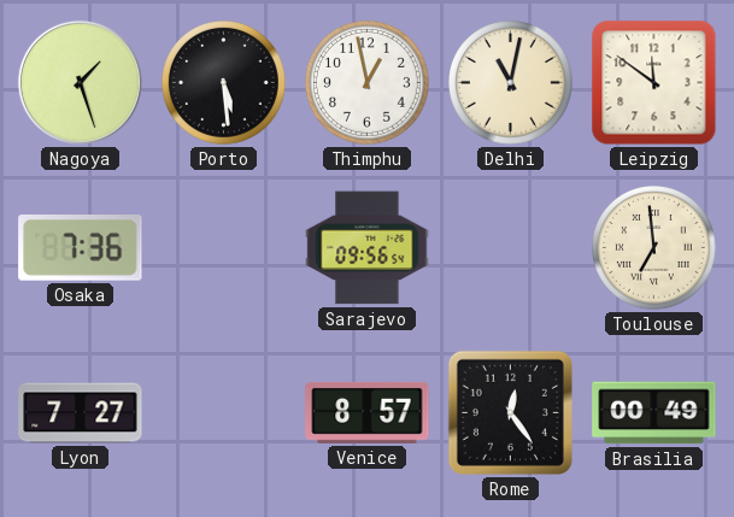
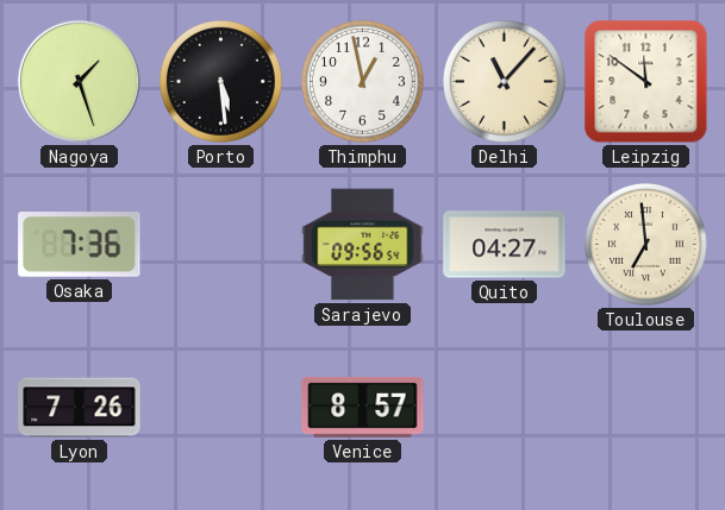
Delhi: 11:02 -> 11:07
Quito: none -> 04:27
Lyon: 7:27 -> 7:26
Rome: 12:24 -> none
Brasilia: 00:49 -> none
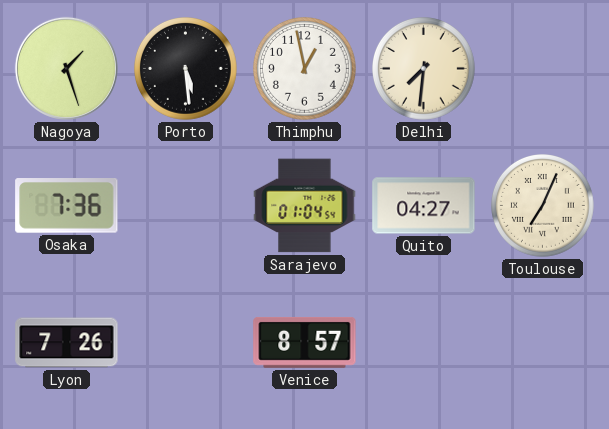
Delhi: 11:07 -> 7:31
Leipzig: 11:51 -> none
Sarajevo: 09:56 -> 01:04
Toulouse: 6:59 -> 7:04
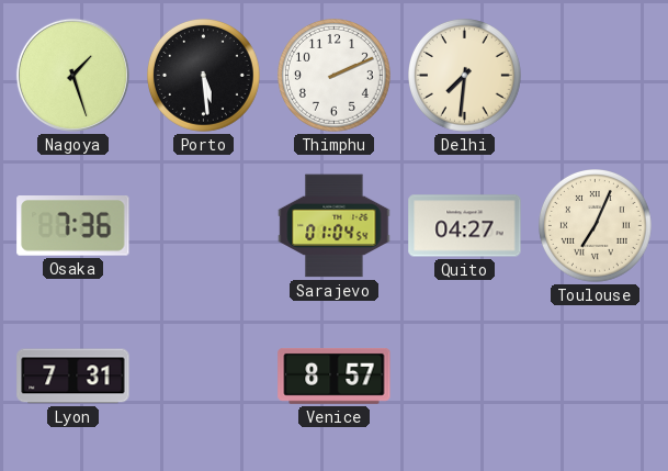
Thimphu: 12:58 -> 2:11
Lyon: 7:26 -> 7:31
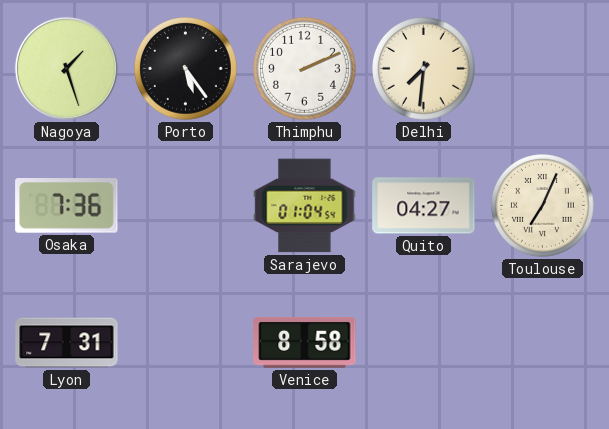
Porto: 5:29 -> 5:24
Venice: 8:57 -> 8:58
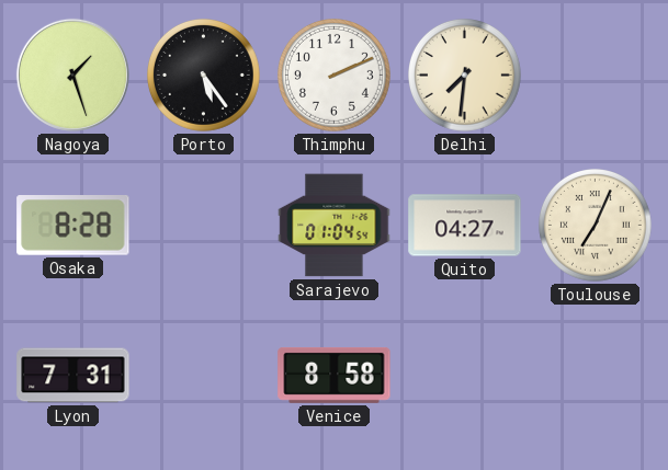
Osaka: 7:36 -> 8:28
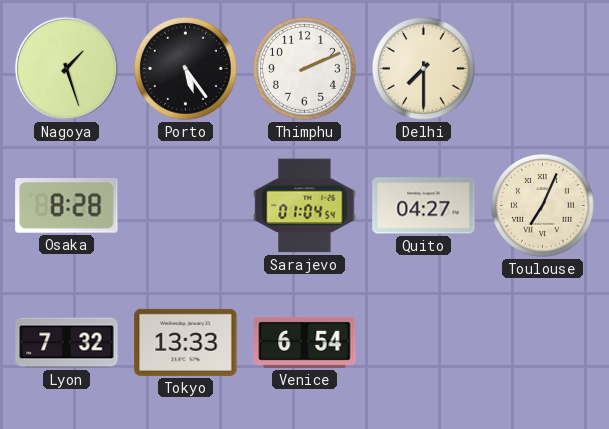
Delhi: 7:31 -> 7:30
Lyon: 7:31 -> 7:32
Tokyo: none -> 13:33
Venice: 8:58 -> 6:54
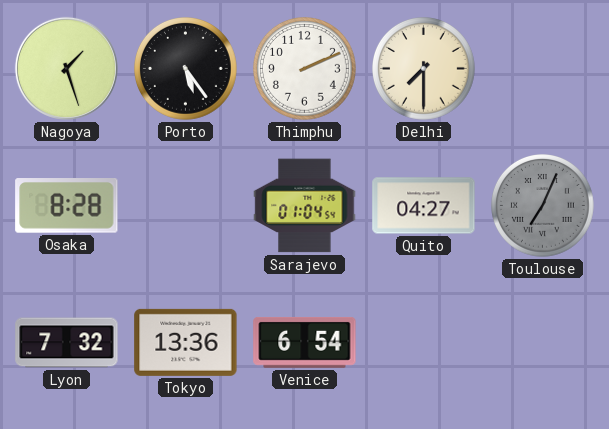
Toulouse dial: cream -> grey
Tokyo: 13:33 -> 13:36
